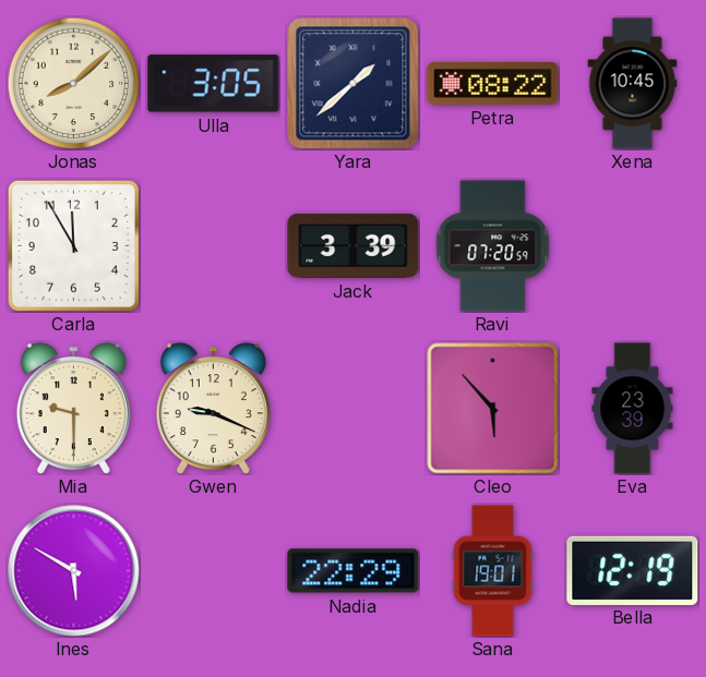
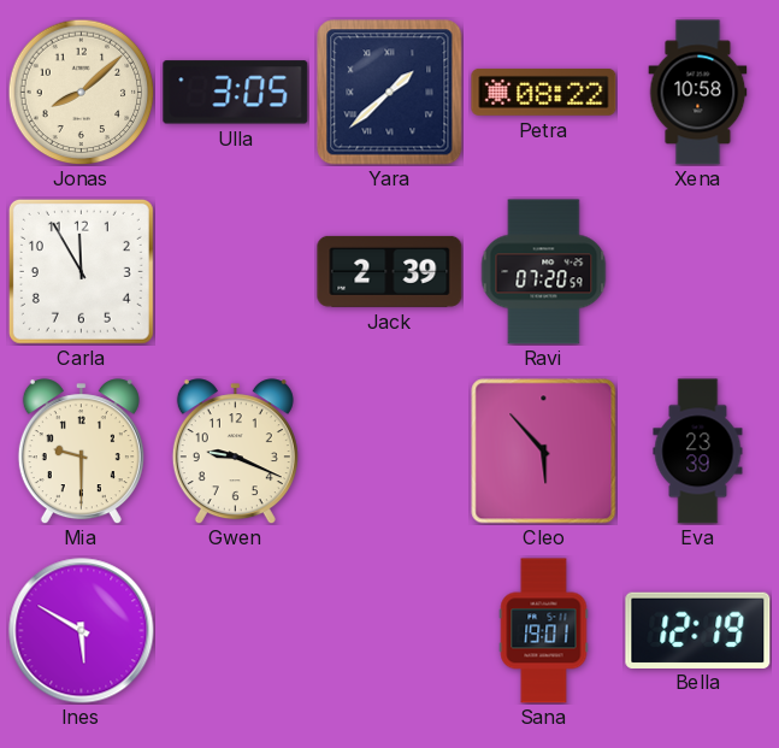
Xena: 10:45 -> 10:58
Jack: 3:39 -> 2:39
Nadia: 22:29 -> none
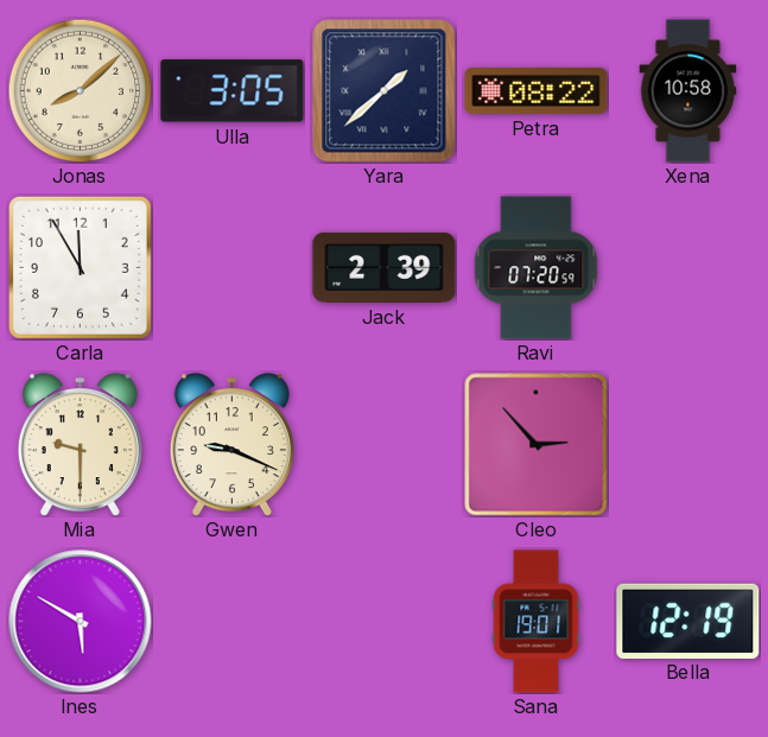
Cleo: 5:53 -> 2:53
Eva: 23:39 -> none
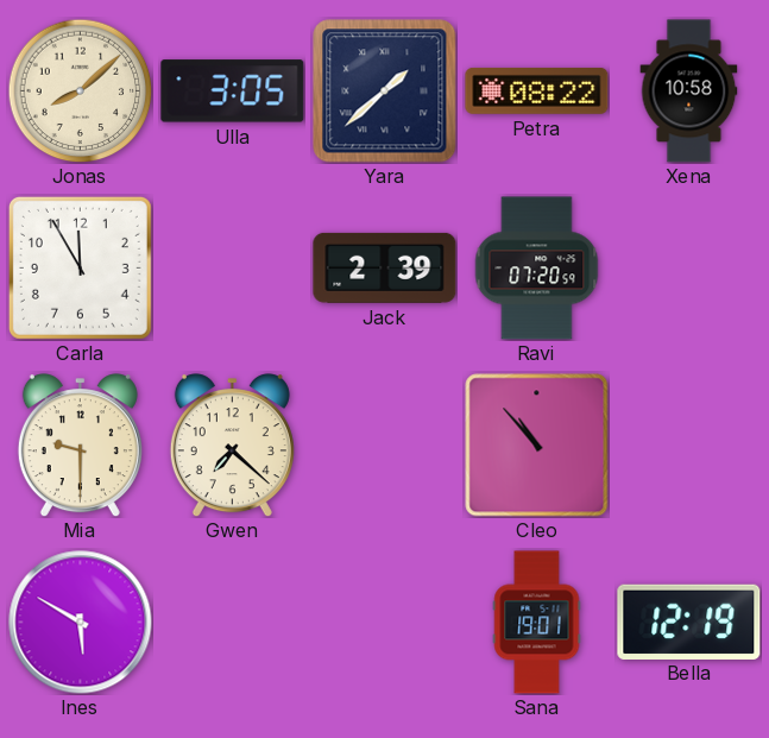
Gwen: 9:19 -> 7:22
Cleo: 2:53 -> 10:53
